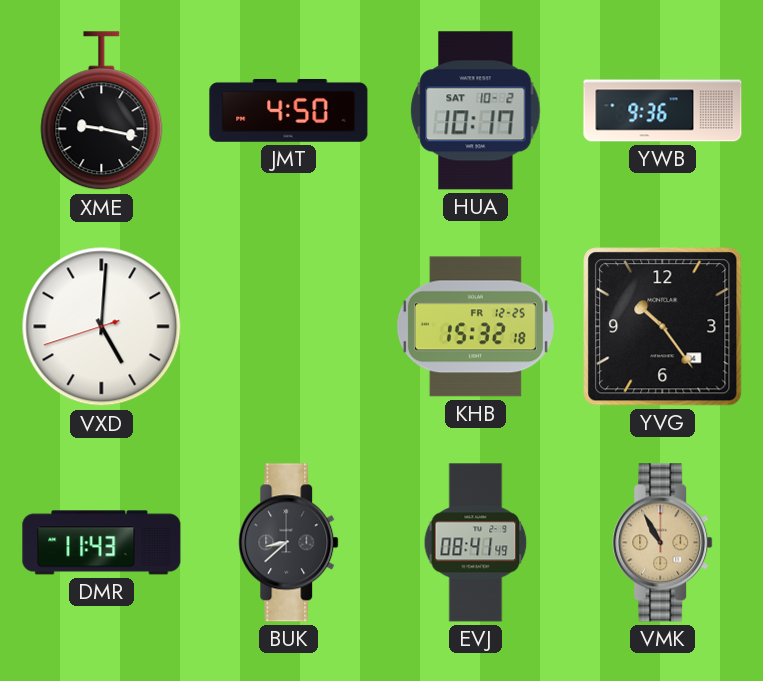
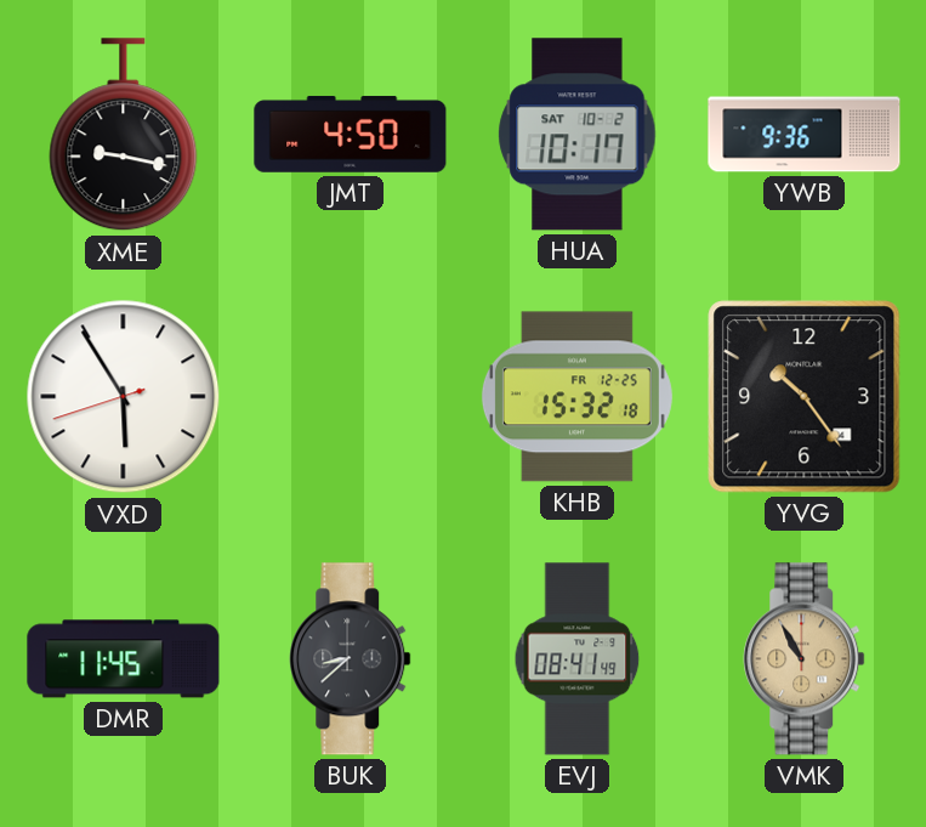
VXD: 5:00 -> 5:54
DMR: 11:43 -> 11:45
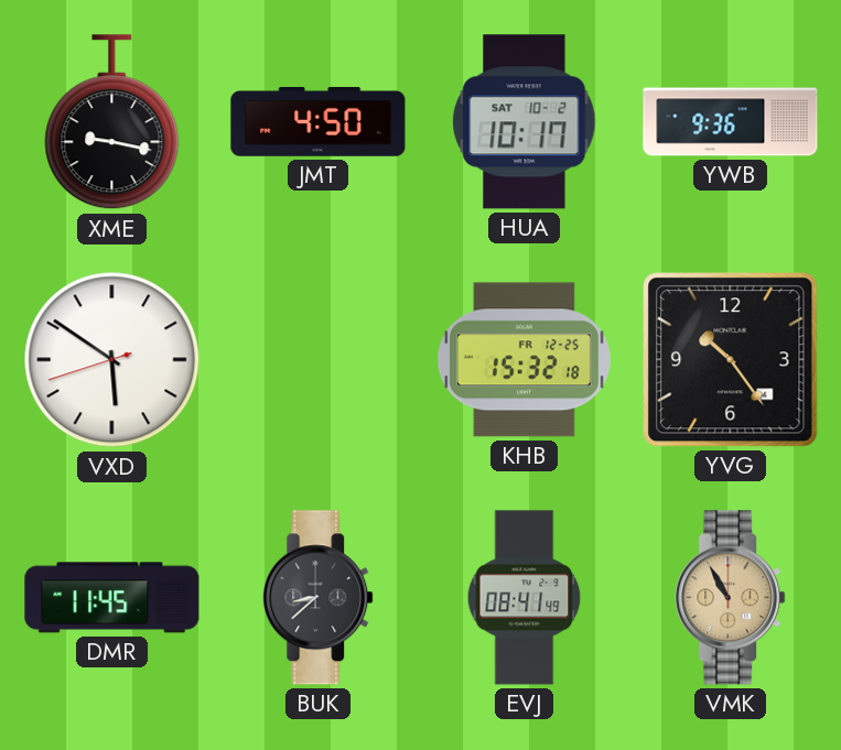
VXD: 5:54 -> 5:50
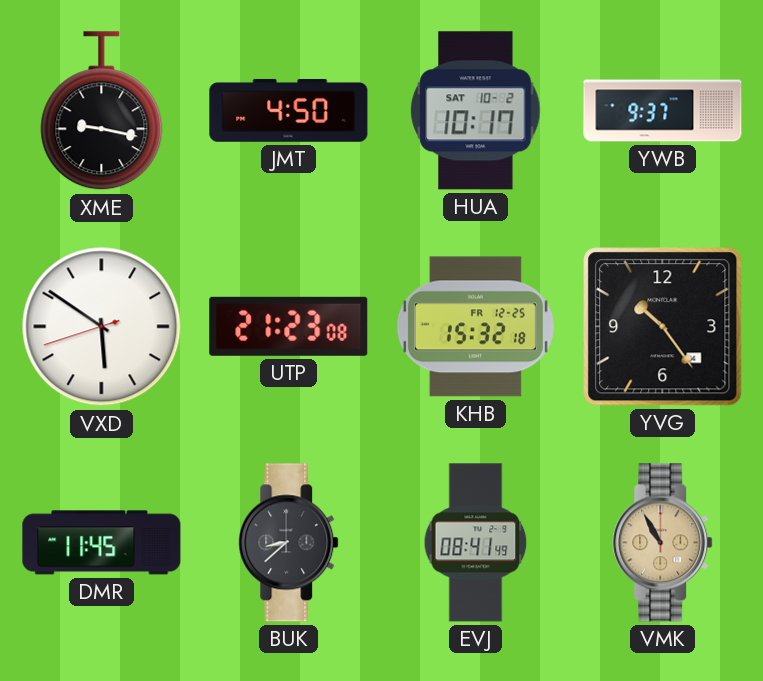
YWB: 9:36 -> 9:37
UTP: none -> 21:23
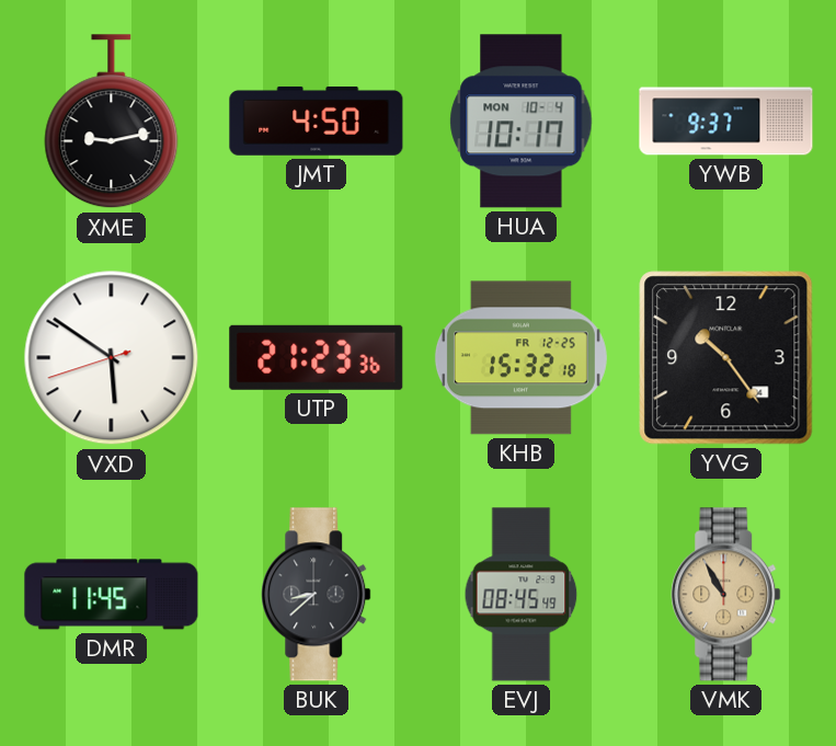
XME: 9:17 -> 9:13
HUA date: SAT 10-2 -> MON 10-4
UTP: 21:23:08 -> 21:23:36
EVJ: 08:41 -> 08:45
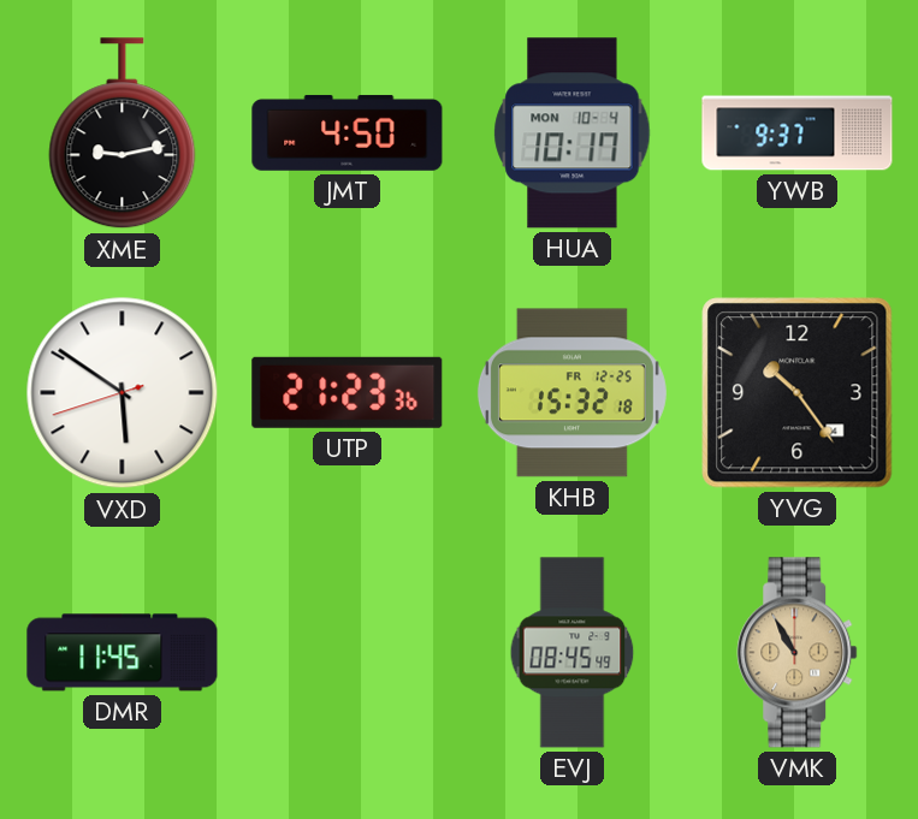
BUK: 8:38 -> none
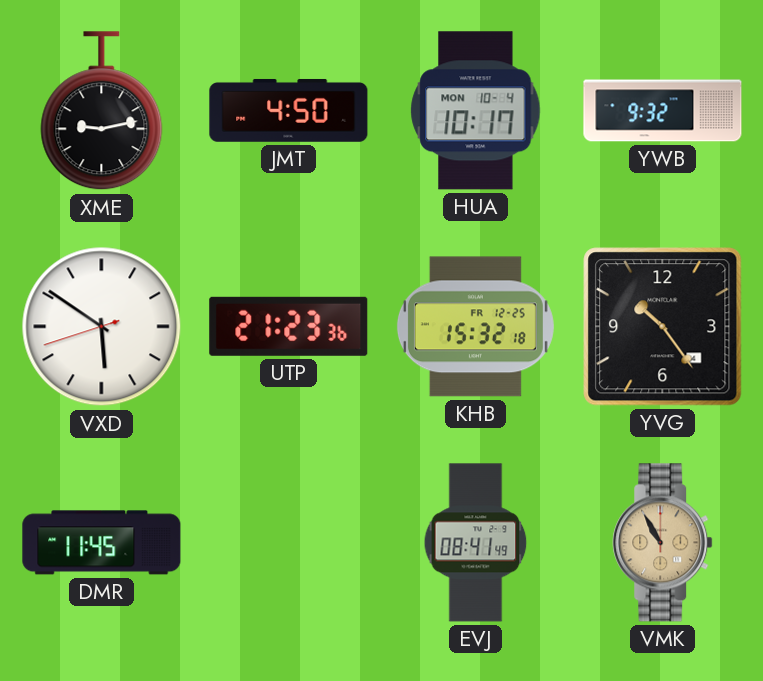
YWB: 9:37 -> 9:32
EVJ: 08:45 -> 08:41
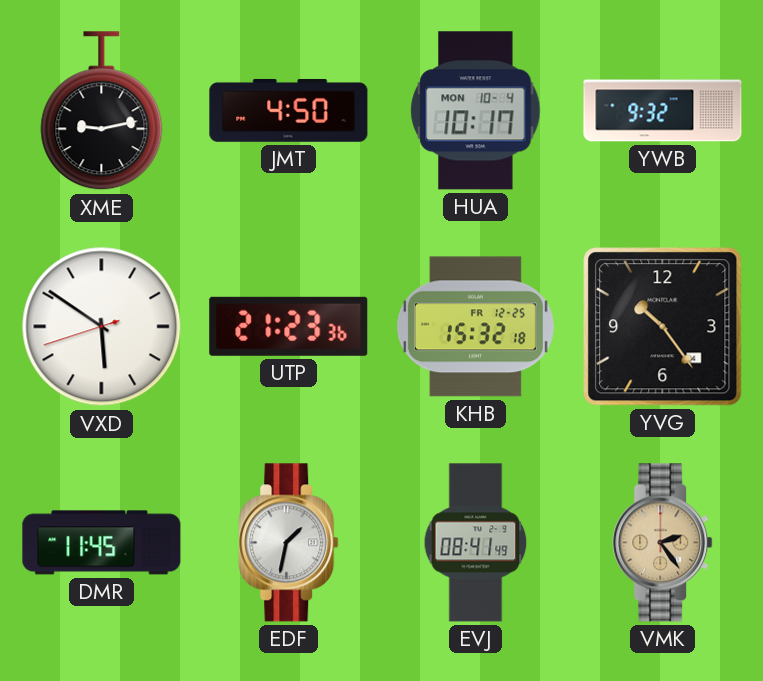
EDF: none -> 1:32
VMK: 10:55 -> 2:24
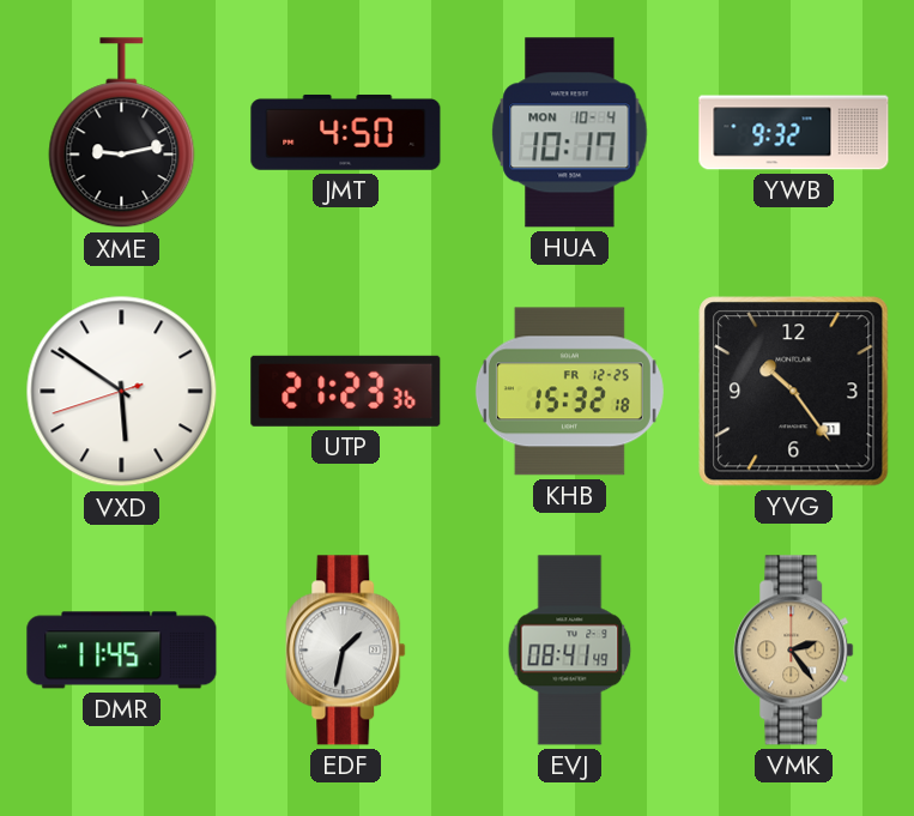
YVG date: 4 -> 11
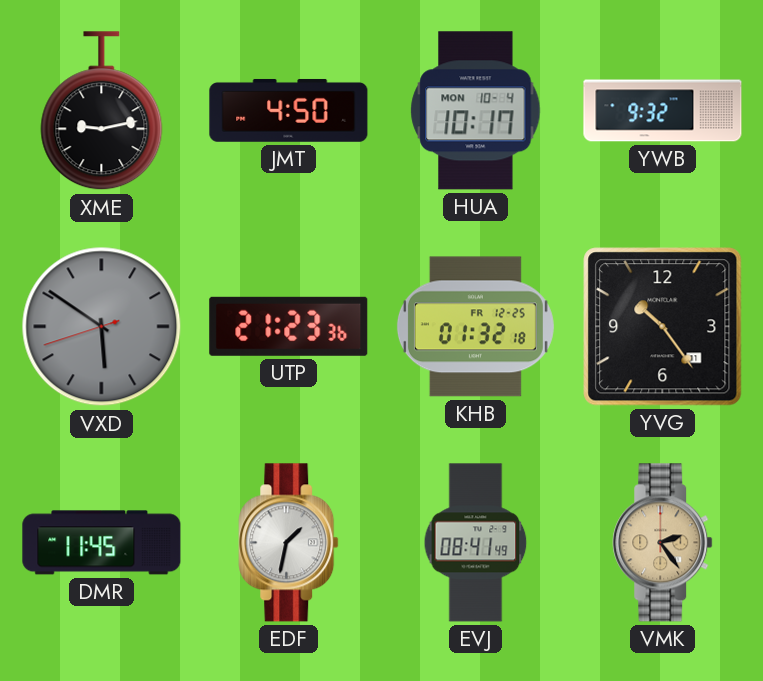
VXD dial: white -> grey
KHB: 15:32 -> 01:32
